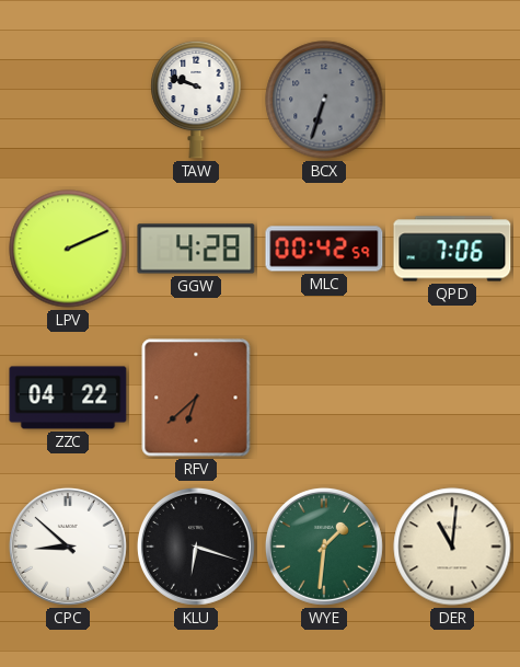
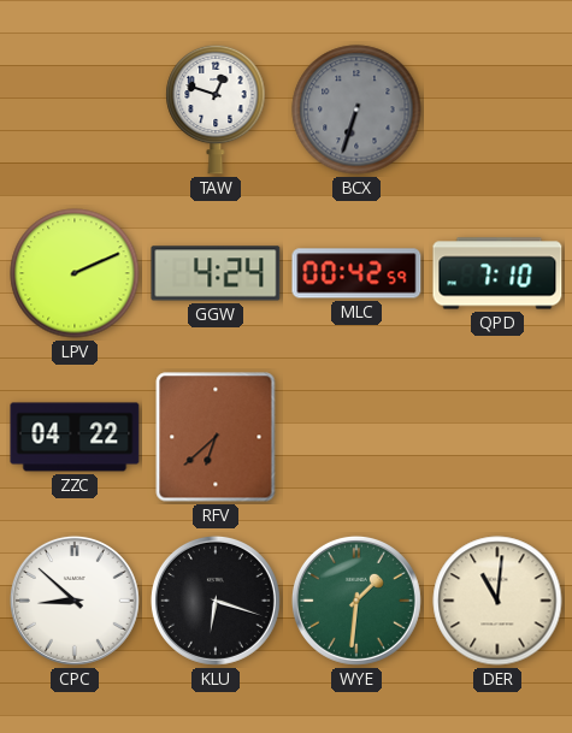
TAW: 9:48 -> 12:48
GGW: 4:28 -> 4:24
QPD: 7:06 -> 7:10
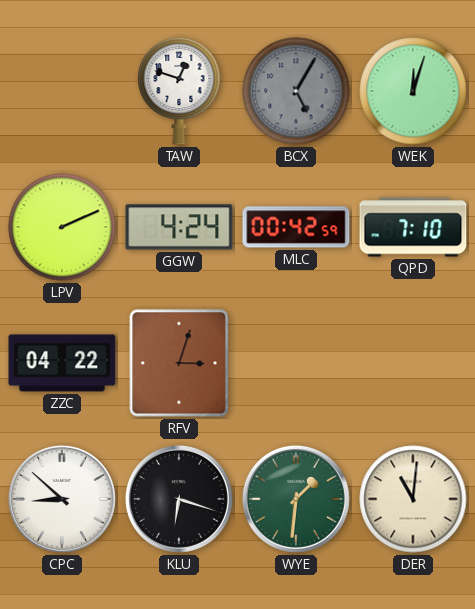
BCX: 6:33 -> 5:05
WEK: none -> 12:03
RFV: 6:38 -> 3:03
